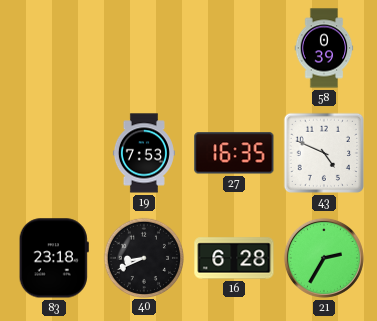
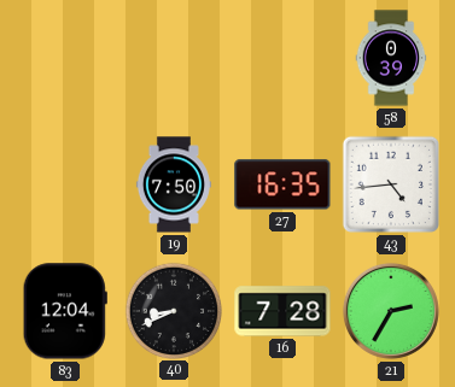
19: 7:53 -> 7:50
43: 4:49 -> 4:44
83: 23:18 -> 12:04
16: 6:28 -> 7:28
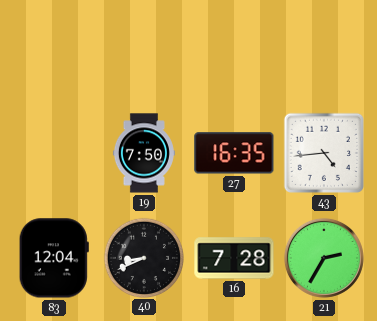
58: 0:39 -> none
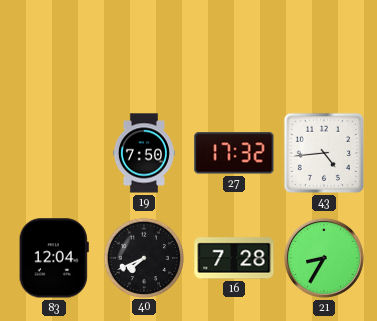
27: 16:35 -> 17:32
40: 8:41 -> 7:41
21: 2:35 -> 8:35
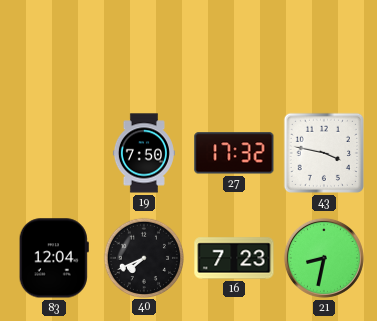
43: 4:44 -> 3:47
16: 7:28 -> 7:23
21: 8:35 -> 8:32
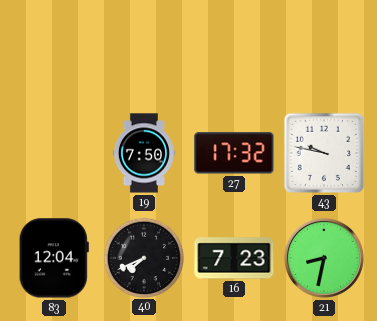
43: 3:47 -> 9:47
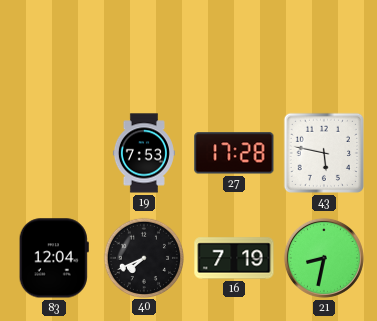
19: 7:50 -> 7:53
27: 17:32 -> 17:28
43: 9:47 -> 5:47
16: 7:23 -> 7:19
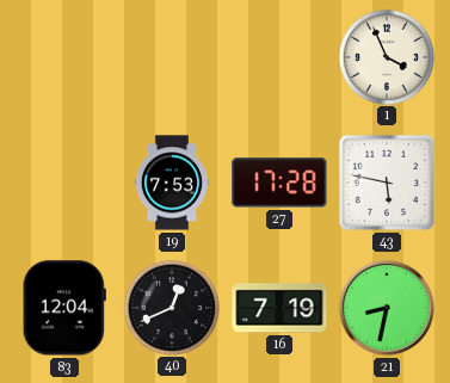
1: none -> 3:56
40: 7:41 -> 12:41
